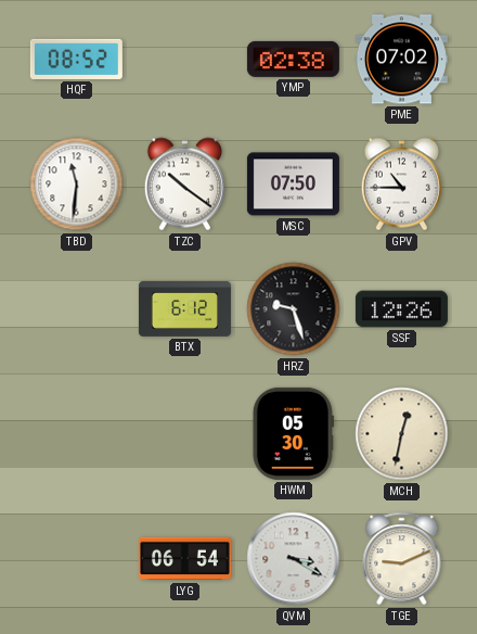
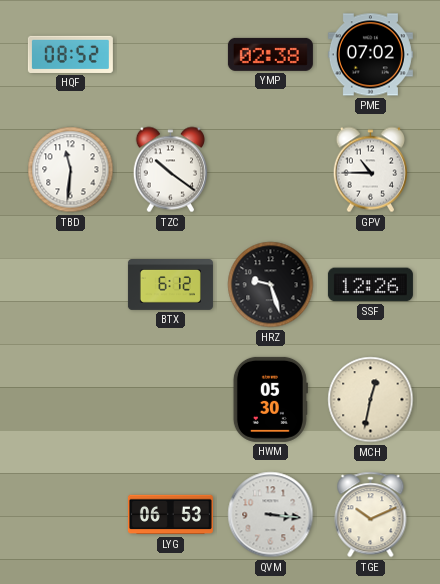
MSC: 07:50 -> none
LYG: 06:54 -> 06:53
QVM: 3:20 -> 3:16
TGE: 9:11 -> 10:11
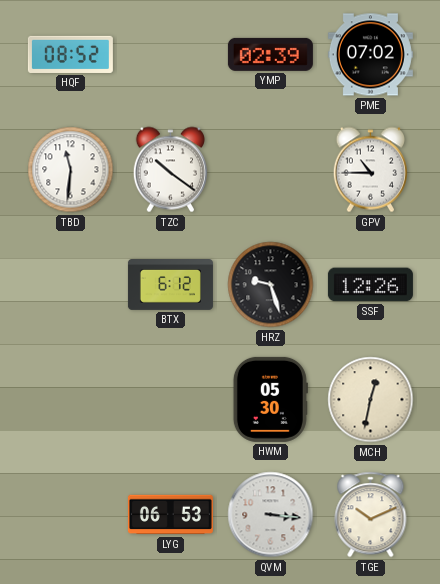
YMP: 02:38 -> 02:39
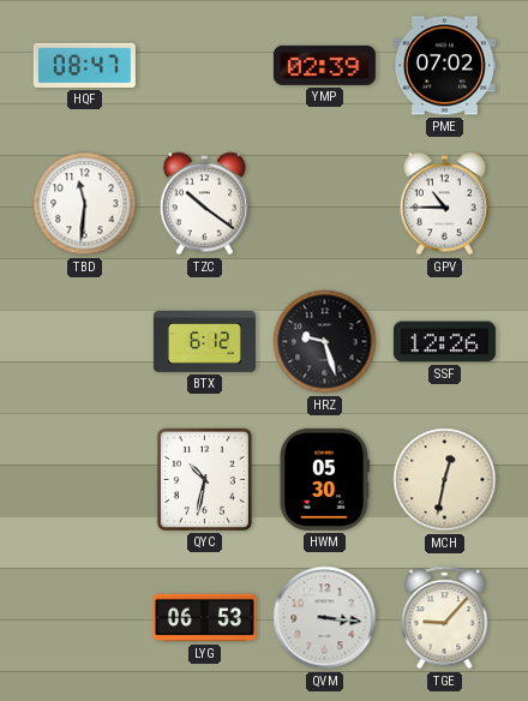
HQF: 08:52 -> 08:47
QYC: none -> 10:32
TGE: 10:11 -> 9:07
